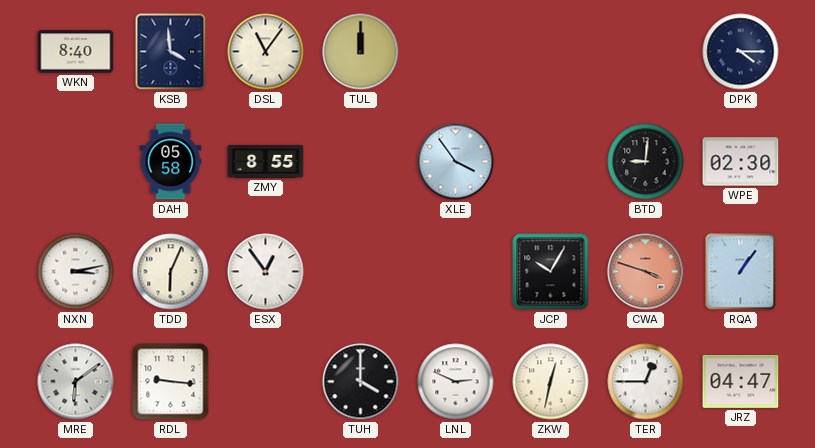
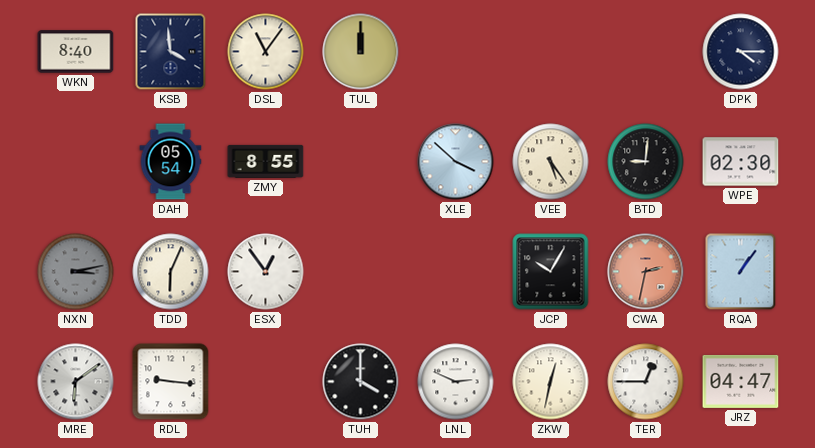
DAH: 05:58 -> 05:54
XLE: 3:54 -> 3:52
VEE: none -> 5:24
NXN dial: white -> grey
CWA: 3:48 -> 2:32
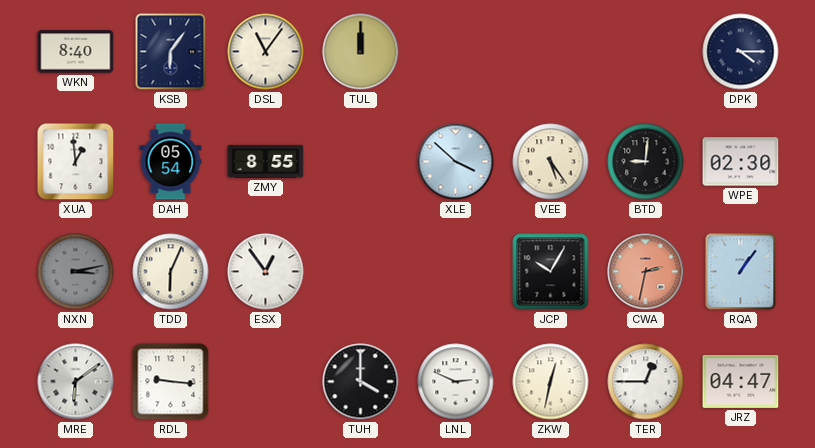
KSB: 3:59 -> 6:06
XUA: none -> 12:59
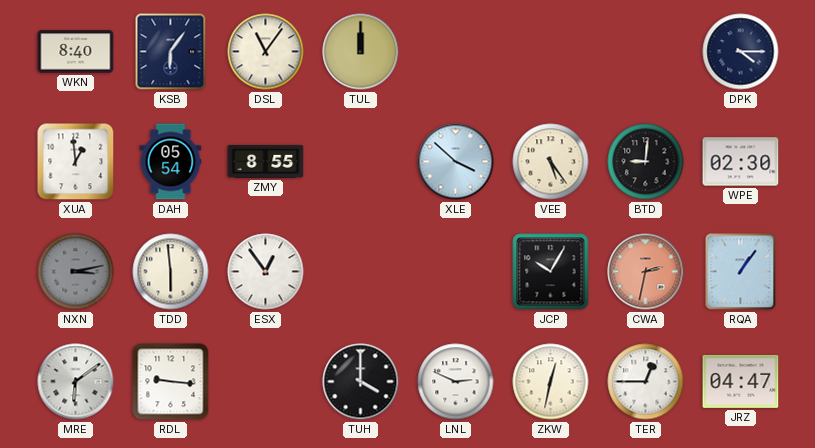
TDD: 6:04 -> 5:59
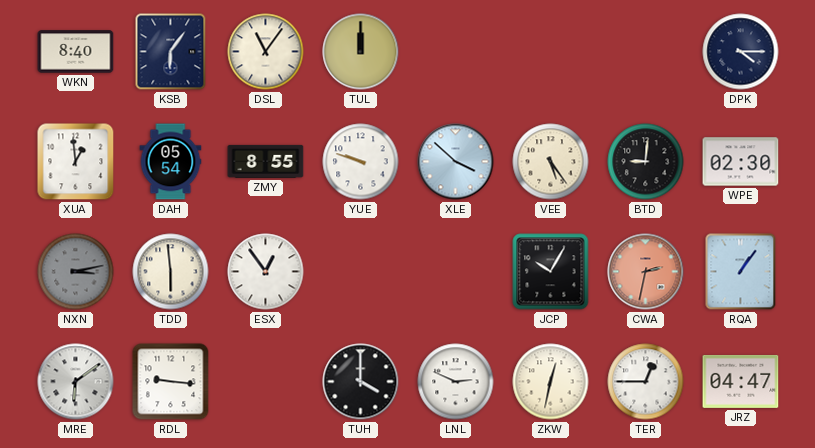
YUE: none -> 9:48
